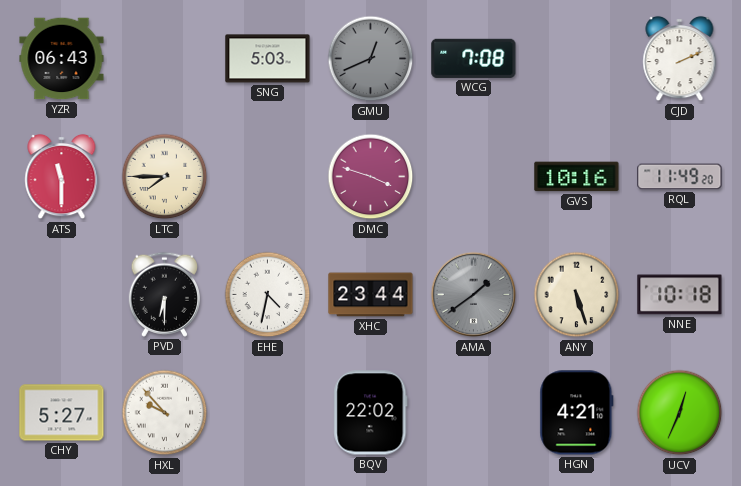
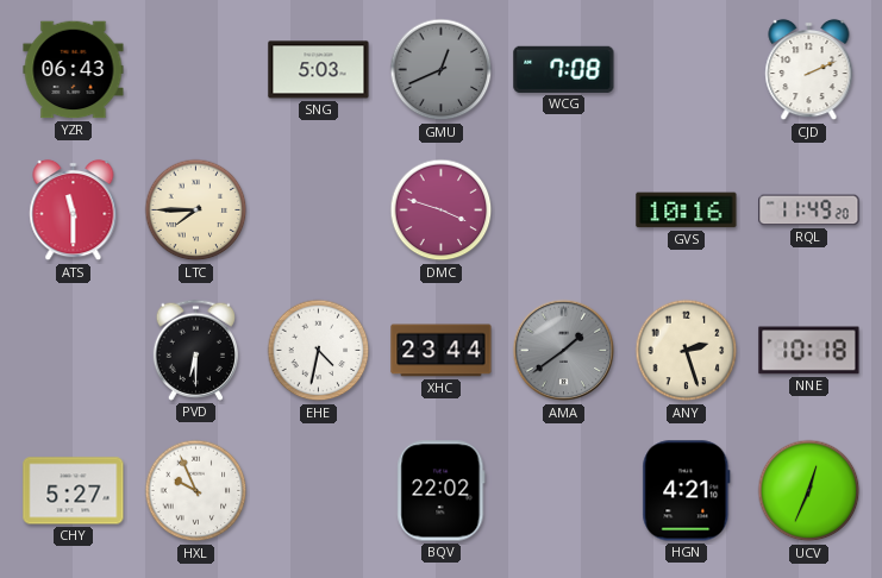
ANY: 5:27 -> 2:27
HXL: 9:53 -> 9:56
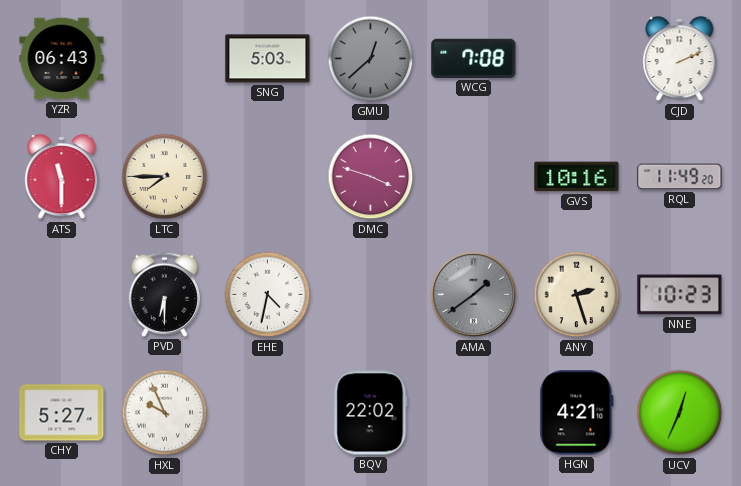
GMU: 12:41 -> 12:38
XHC: 23:44 -> none
NNE: 10:18 -> 10:23
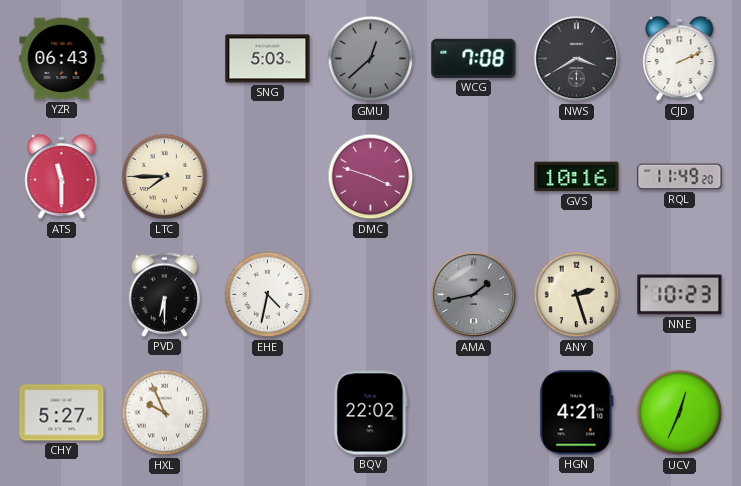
NWS: none -> 3:40
AMA: 1:39 -> 1:43
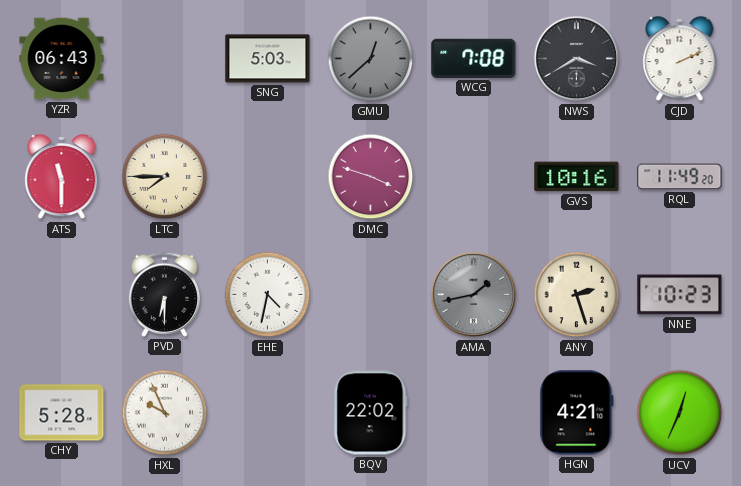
CHY: 5:27 -> 5:28
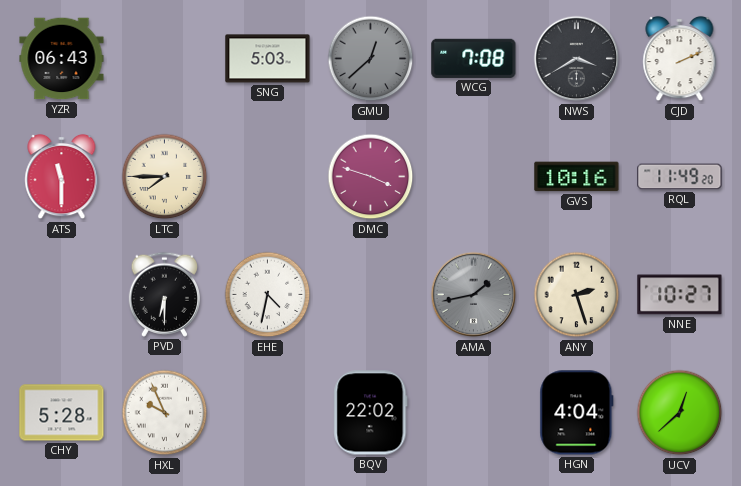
NNE: 10:23 -> 10:27
HGN: 4:21 -> 4:04
UCV: 12:34 -> 12:38
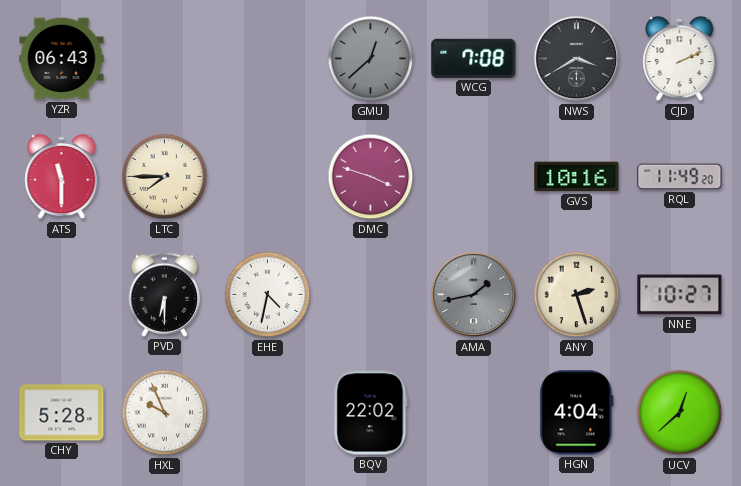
SNG: 5:03 -> none
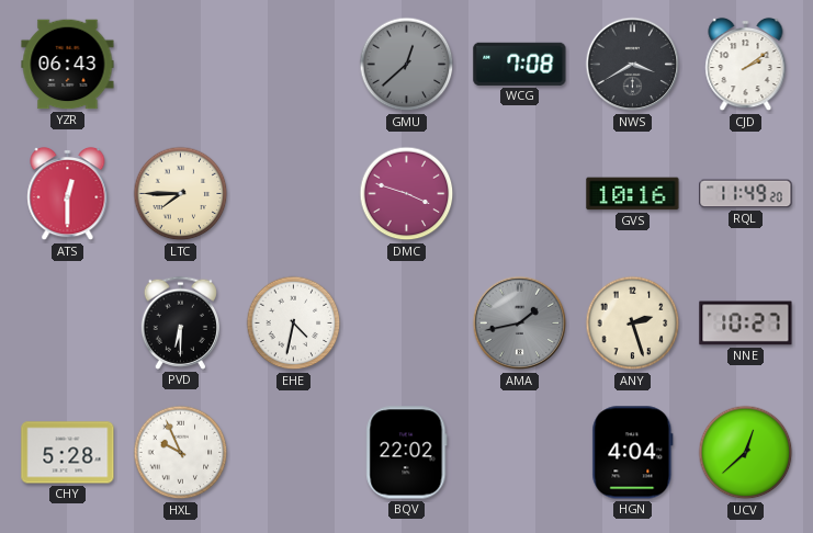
CJD: 2:11 -> 2:09
ATS: 11:30 -> 12:30
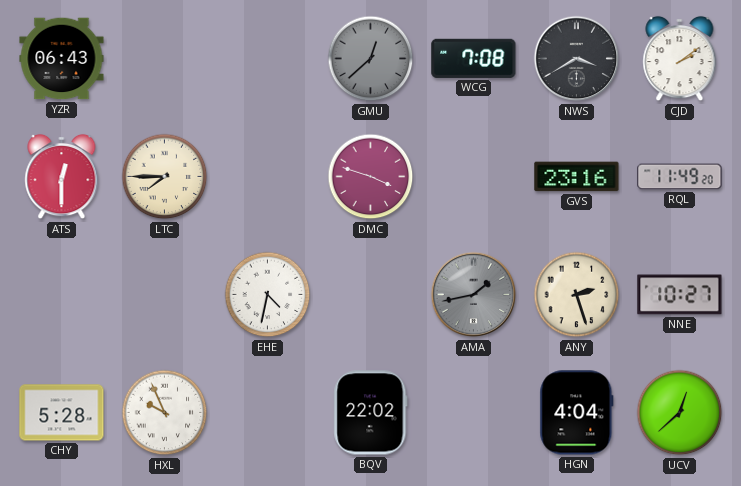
GVS: 10:16 -> 23:16
PVD: 6:30 -> none
